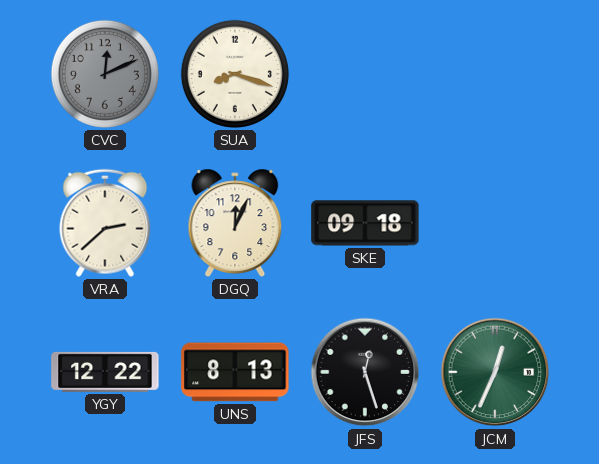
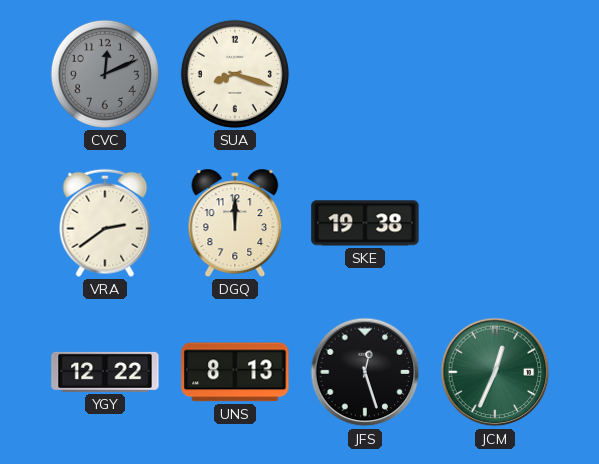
VRA: 2:38 -> 2:39
DGQ: 12:04 -> 12:00
SKE: 09:18 -> 19:38
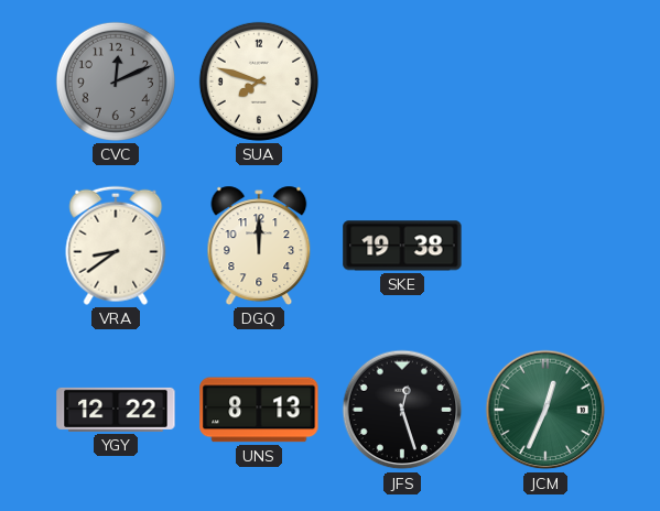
SUA: 8:18 -> 7:48
VRA: 2:39 -> 8:39
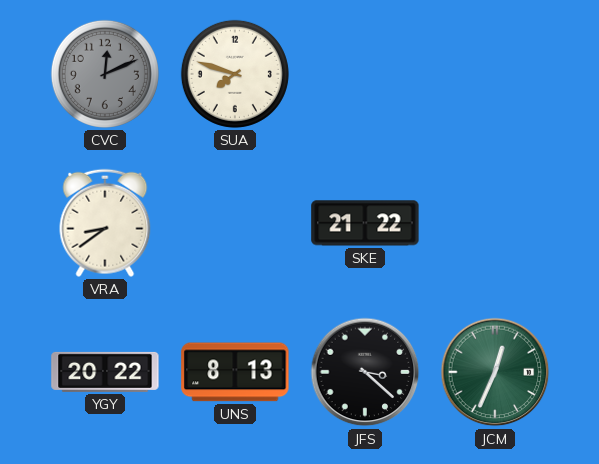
DGQ: 12:00 -> none
SKE: 19:38 -> 21:22
YGY: 12:22 -> 20:22
JFS: 12:27 -> 3:22
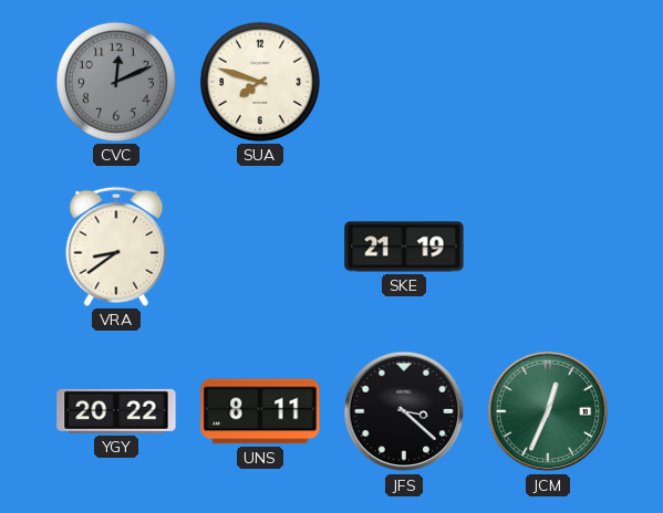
SKE: 21:22 -> 21:19
UNS: 8:13 -> 8:11
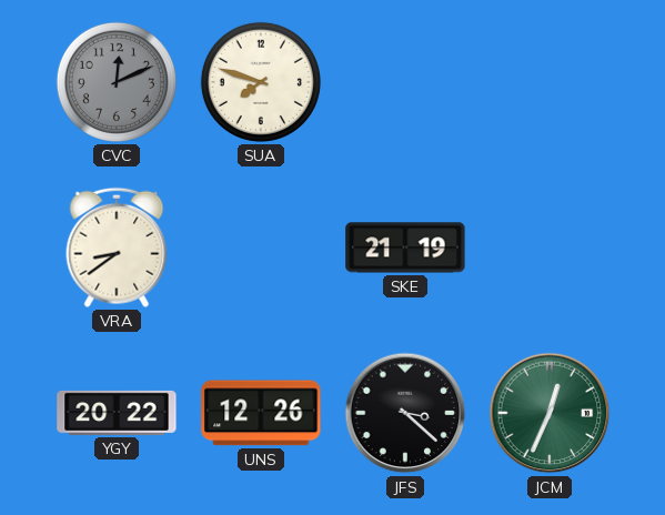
UNS: 8:11 -> 12:26
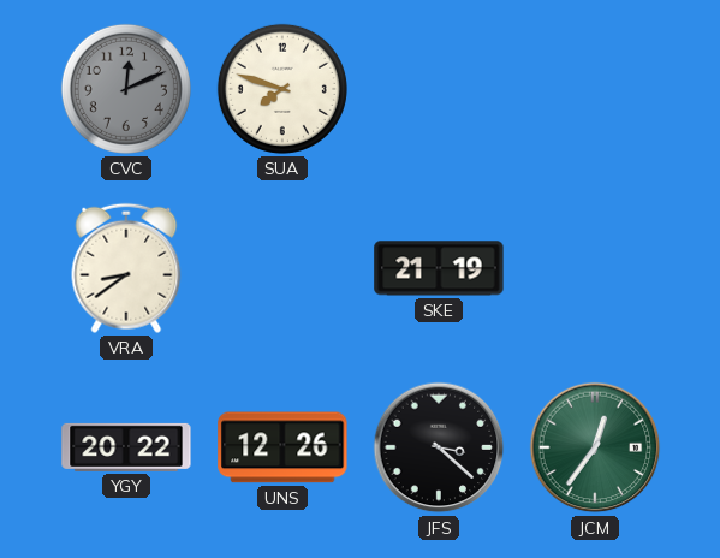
JCM: 12:34 -> 12:36
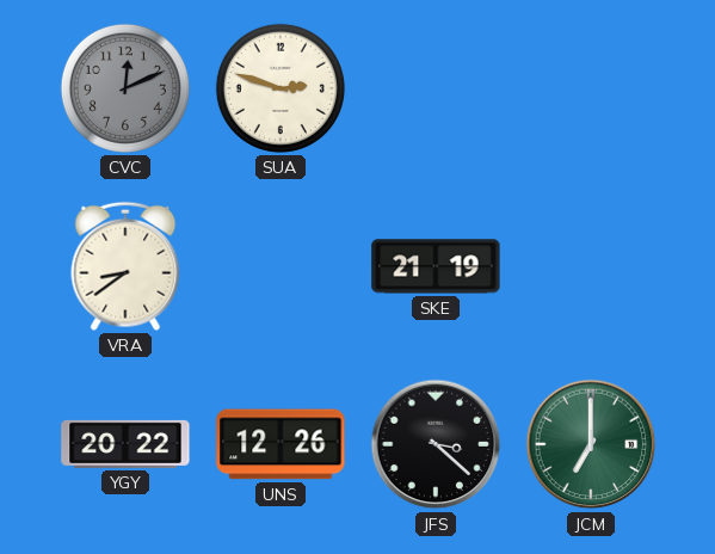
SUA: 7:48 -> 2:48
JCM: 12:36 -> 7:00
